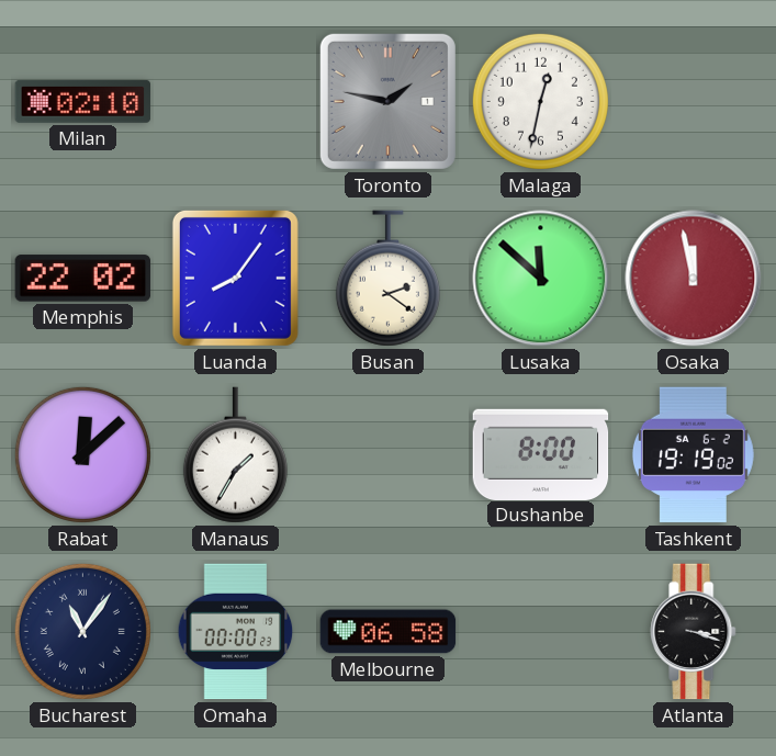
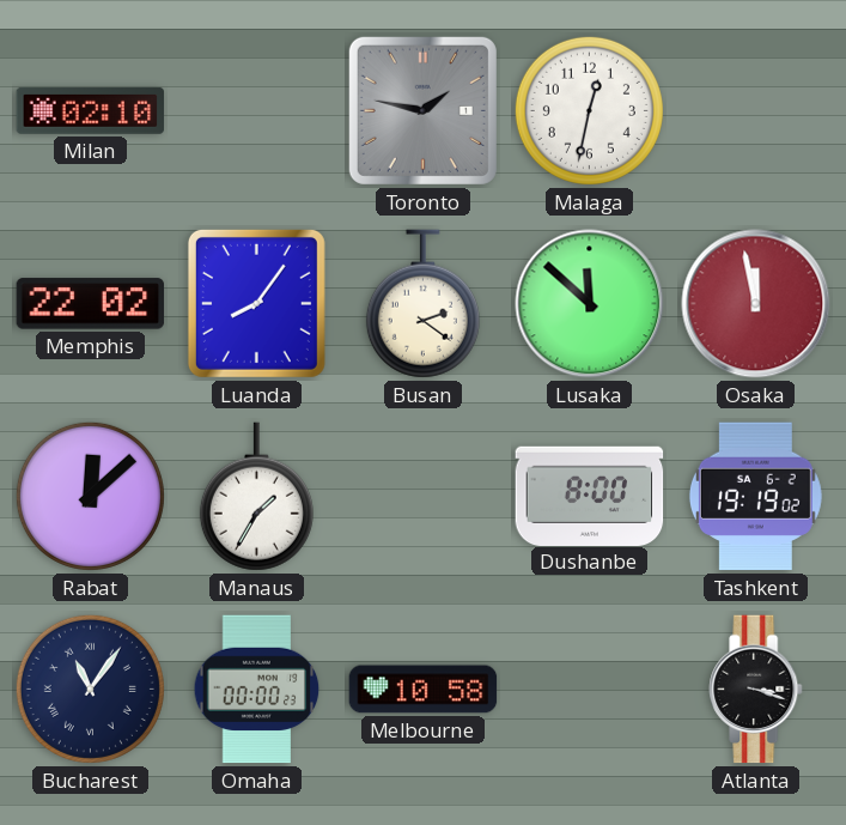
Melbourne: 06:58 -> 10:58
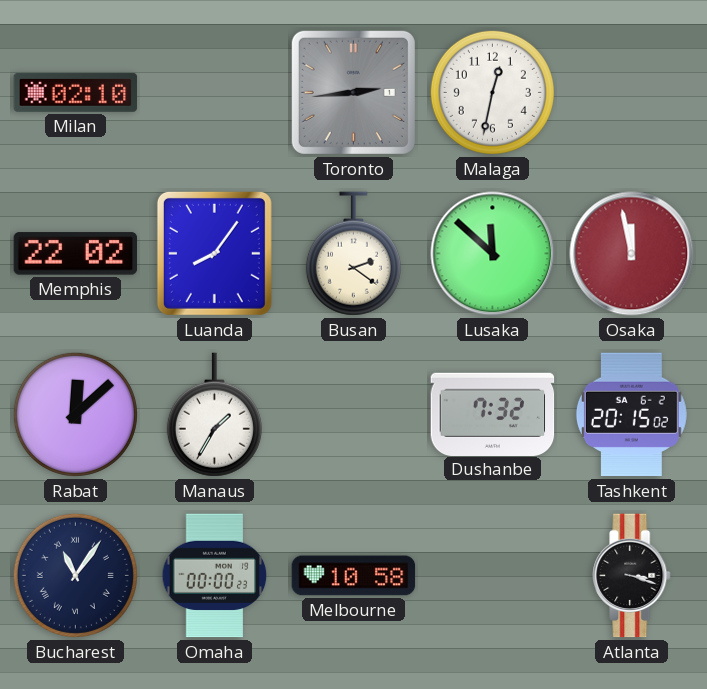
Toronto: 1:47 -> 2:44
Dushanbe: 8:00 -> 7:32
Tashkent: 19:19 -> 20:15
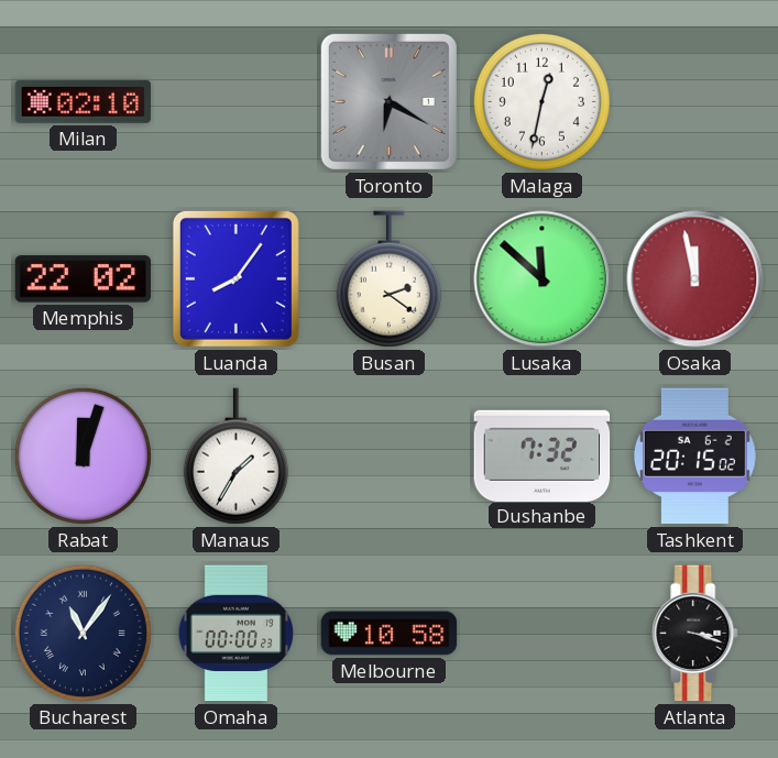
Toronto: 2:44 -> 6:20
Rabat: 12:08 -> 12:03
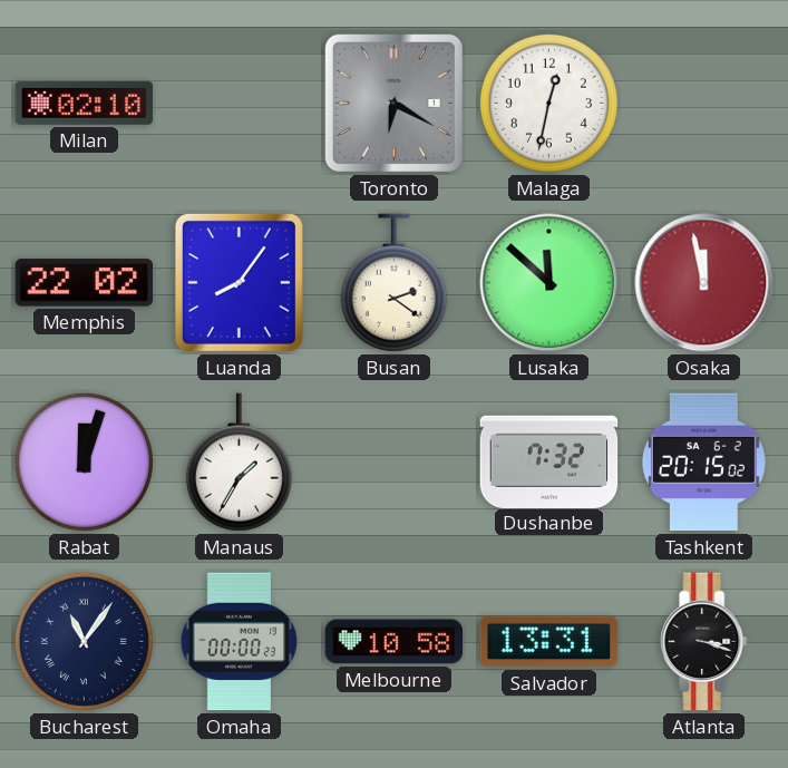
Salvador: none -> 13:31
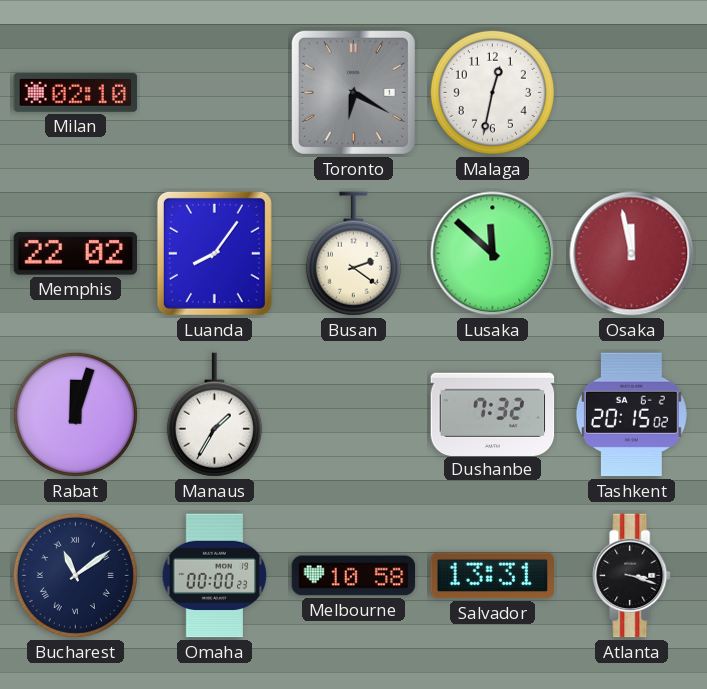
Bucharest: 11:06 -> 11:09
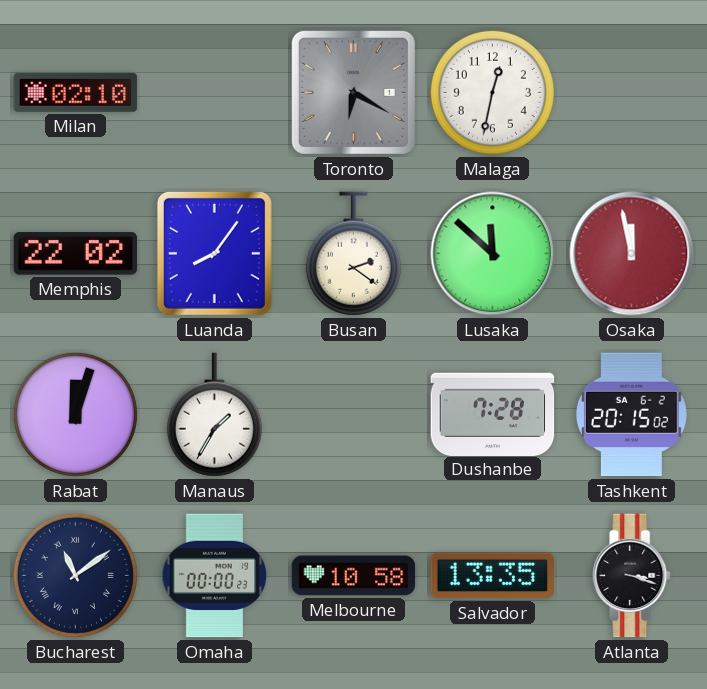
Dushanbe: 7:32 -> 7:28
Salvador: 13:31 -> 13:35
